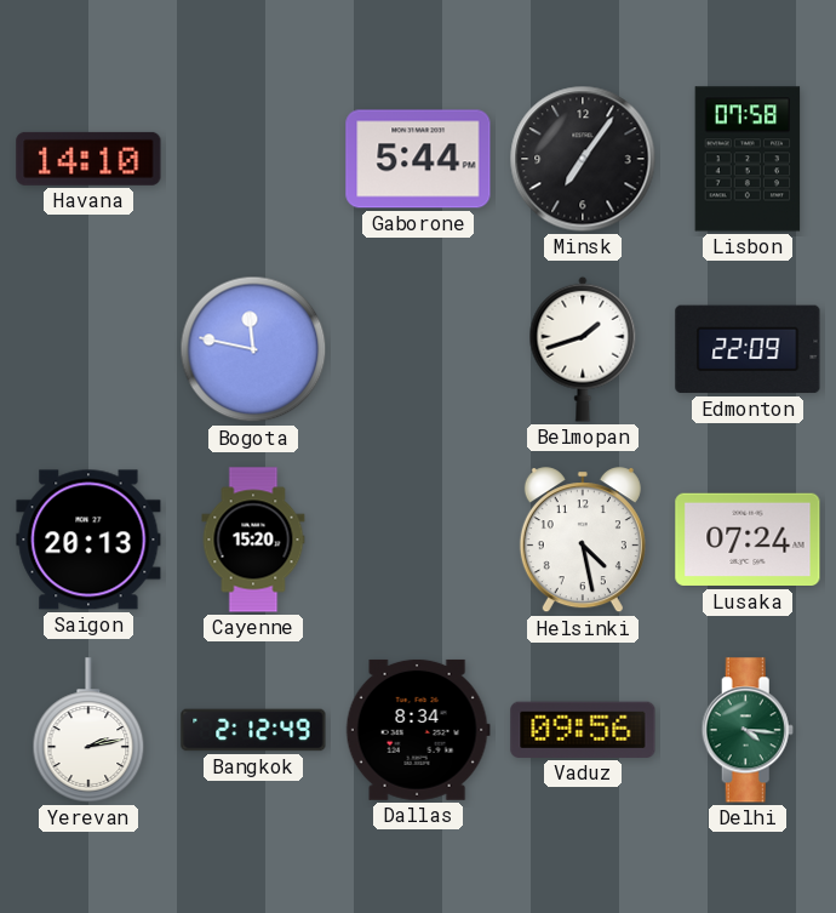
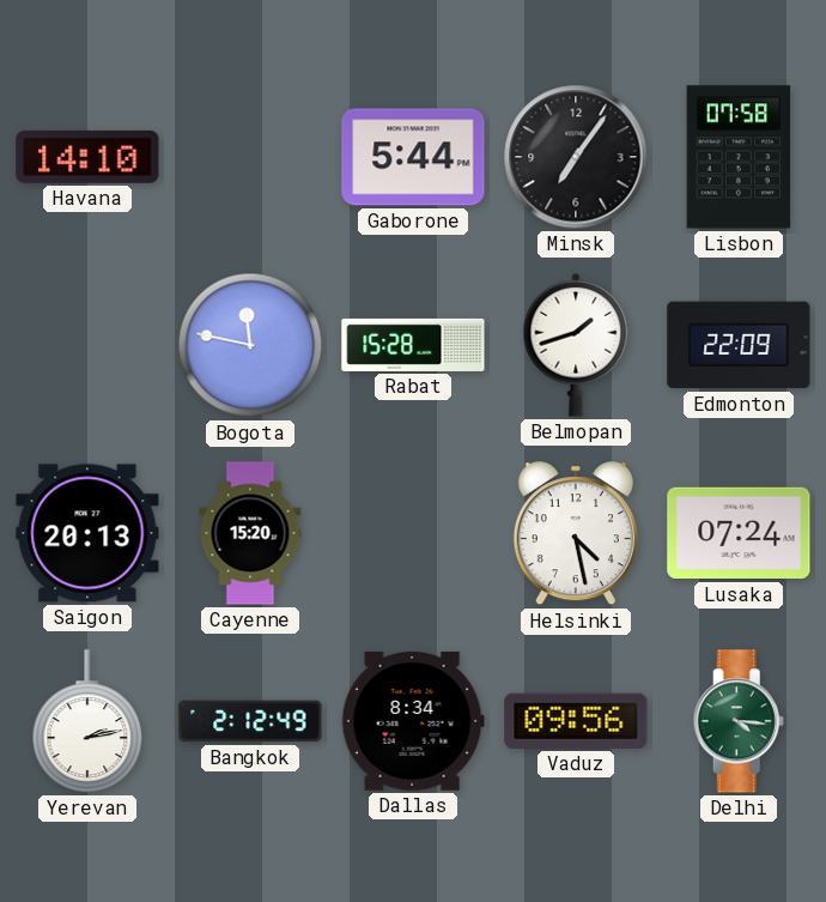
Rabat: none -> 15:28
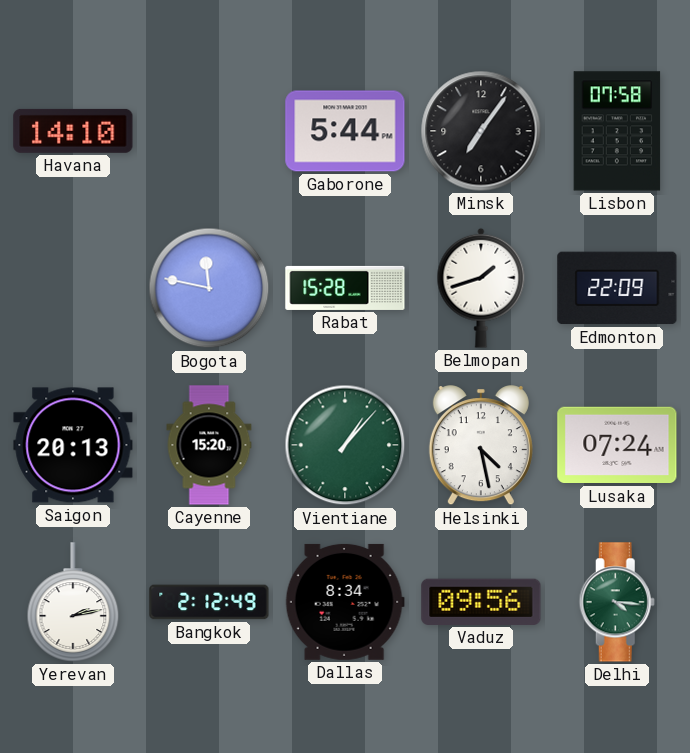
Vientiane: none -> 1:07
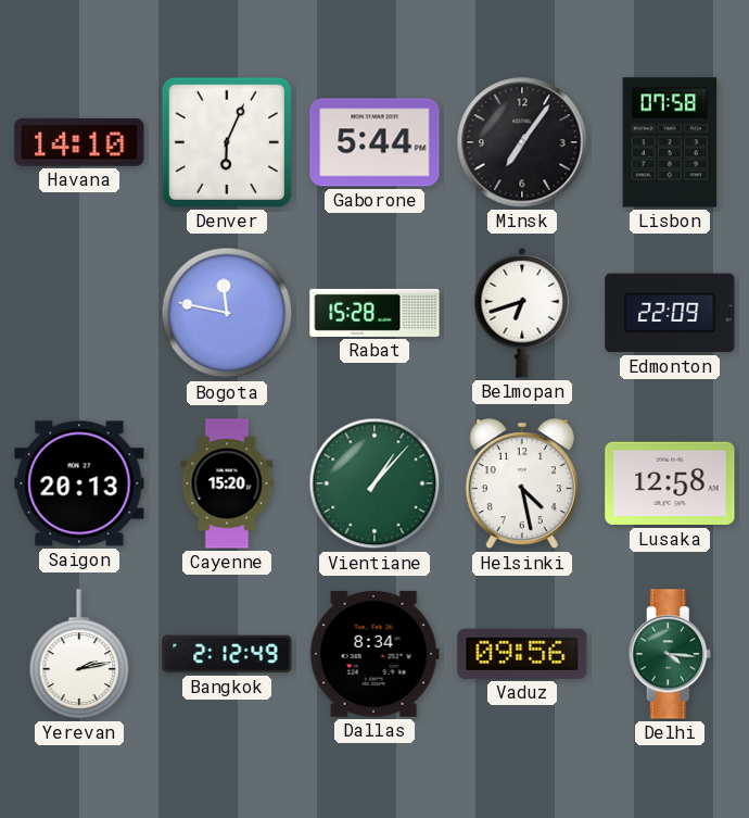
Denver: none -> 6:04
Belmopan: 1:42 -> 6:42
Lusaka: 07:24 -> 12:58
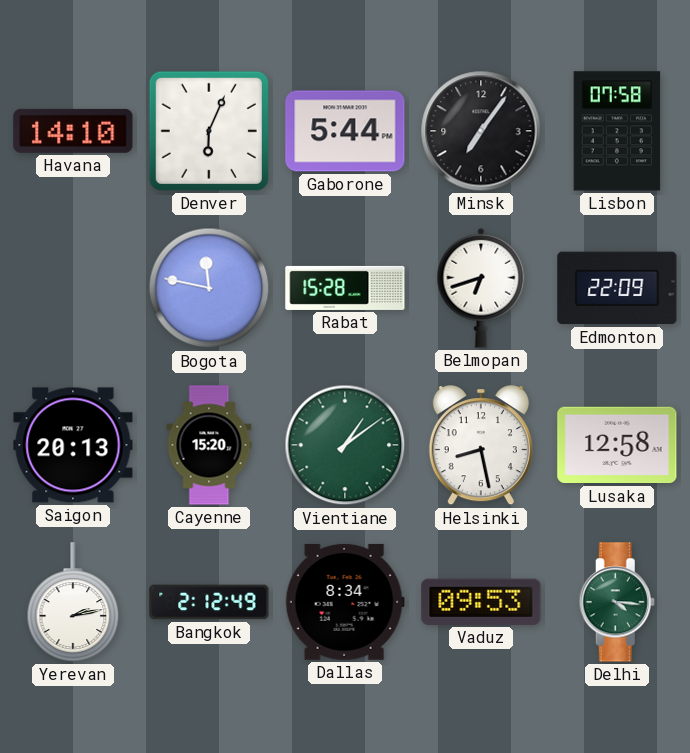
Vientiane: 1:07 -> 1:09
Helsinki: 4:28 -> 8:28
Vaduz: 09:56 -> 09:53
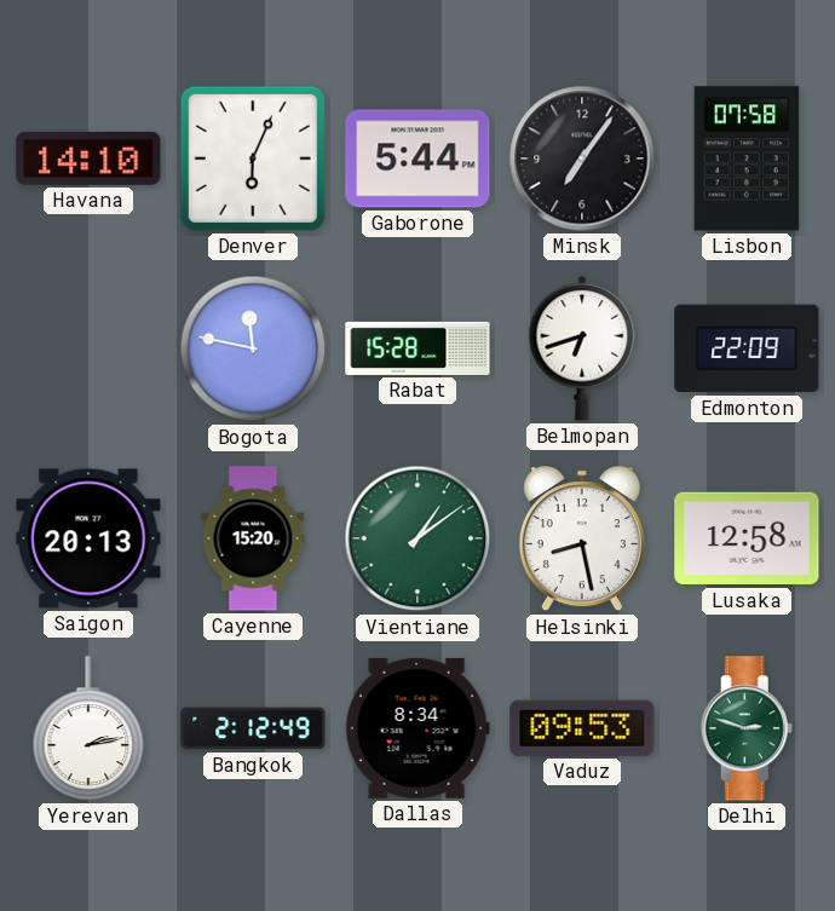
Delhi: 4:16 -> 2:48
